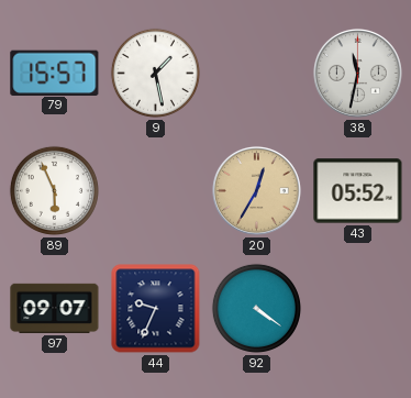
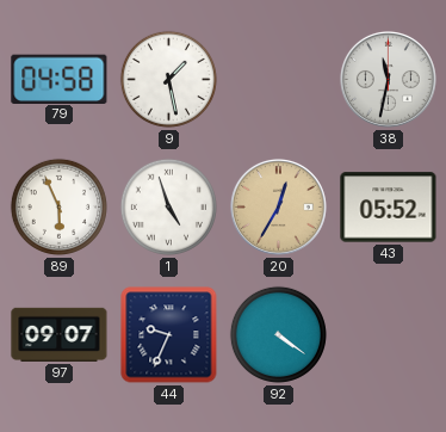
79: 15:57 -> 04:58
1: none -> 4:57
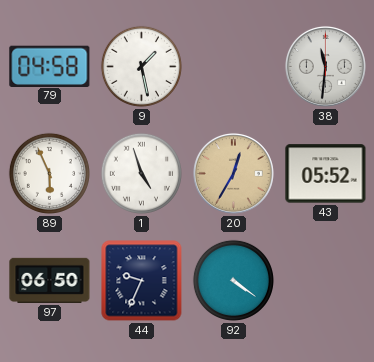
38: 11:32 -> 11:31
97: 09:07 -> 06:50
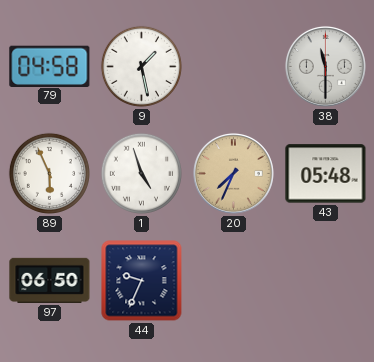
38: 11:31 -> 11:30
20: 12:35 -> 7:34
43: 05:52 -> 05:48
92: 4:21 -> none
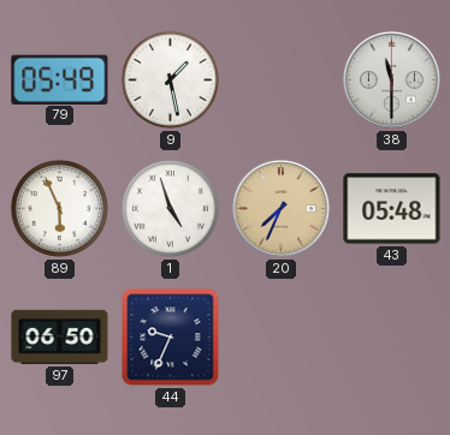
79: 04:58 -> 05:49
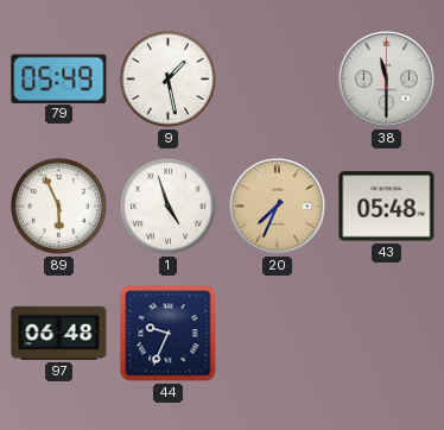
97: 06:50 -> 06:48
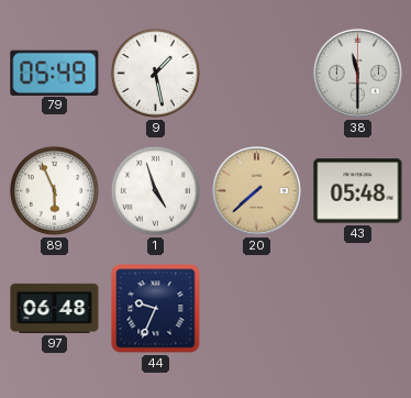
20: 7:34 -> 7:38
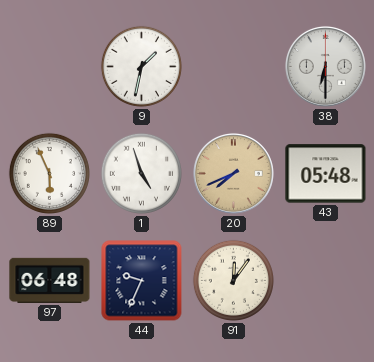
79: 05:49 -> none
9: 1:28 -> 1:32
38: 11:30 -> 6:30
20: 7:38 -> 7:41
91: none -> 12:06
